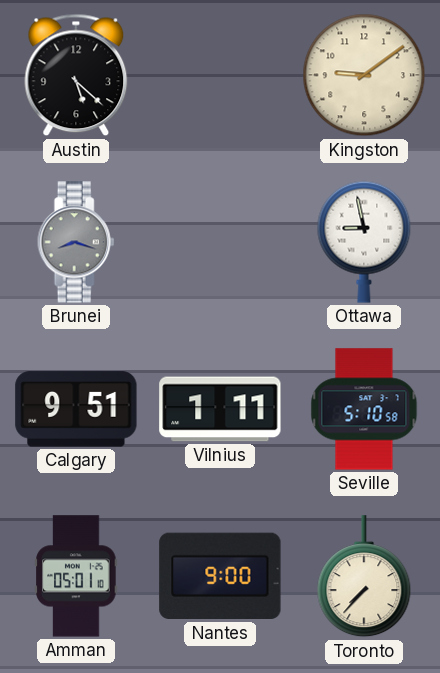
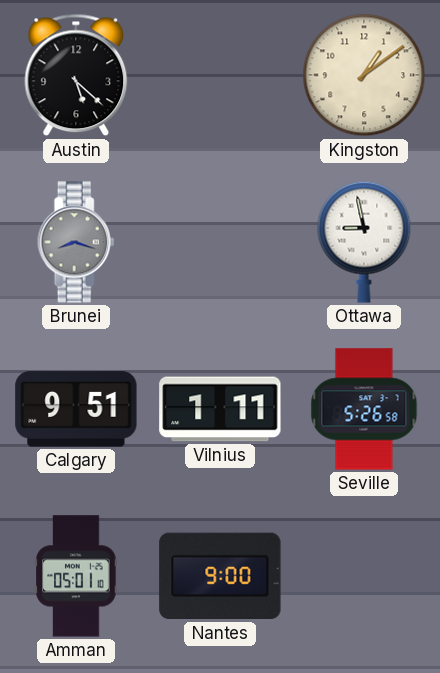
Kingston: 9:09 -> 1:09
Seville: 5:10 -> 5:26
Toronto: 7:37 -> none
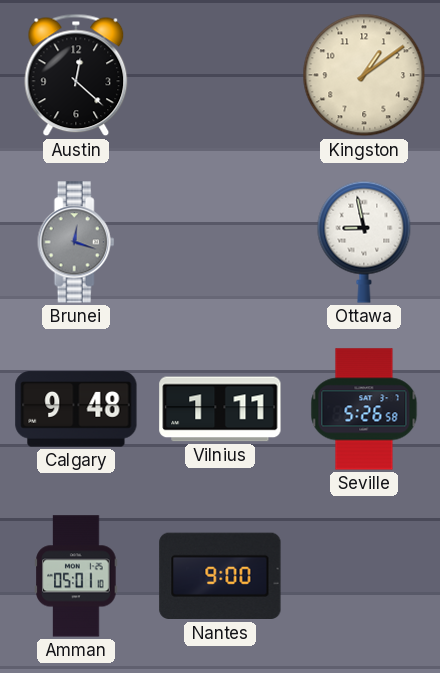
Austin: 5:22 -> 12:22
Brunei: 8:18 -> 12:18
Calgary: 9:51 -> 9:48
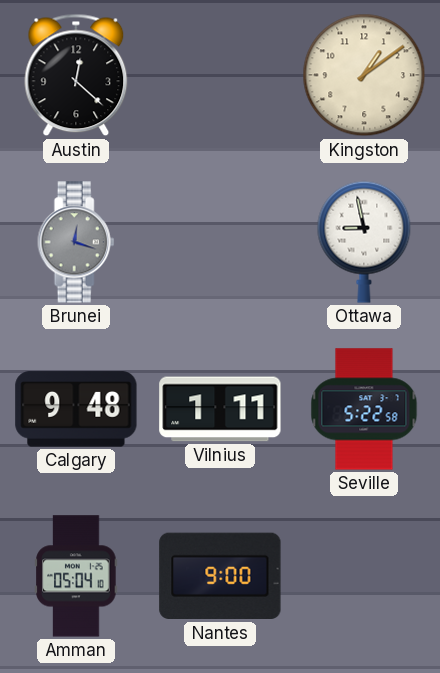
Seville: 5:26 -> 5:22
Amman: 05:01 -> 05:04
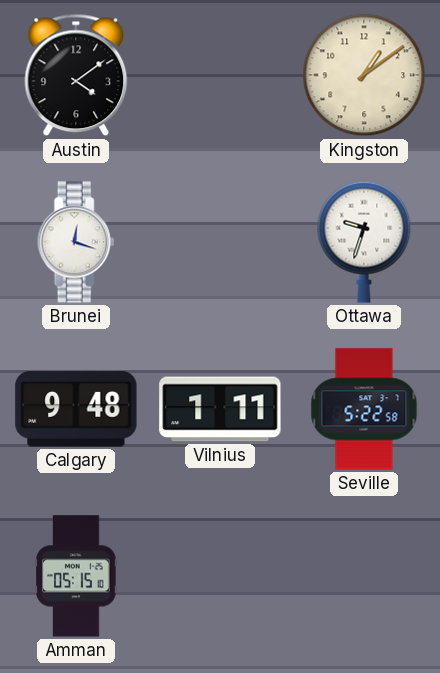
Austin: 12:22 -> 4:09
Brunei dial: grey -> white
Ottawa: 8:58 -> 9:33
Amman: 05:04 -> 05:15
Nantes: 9:00 -> none
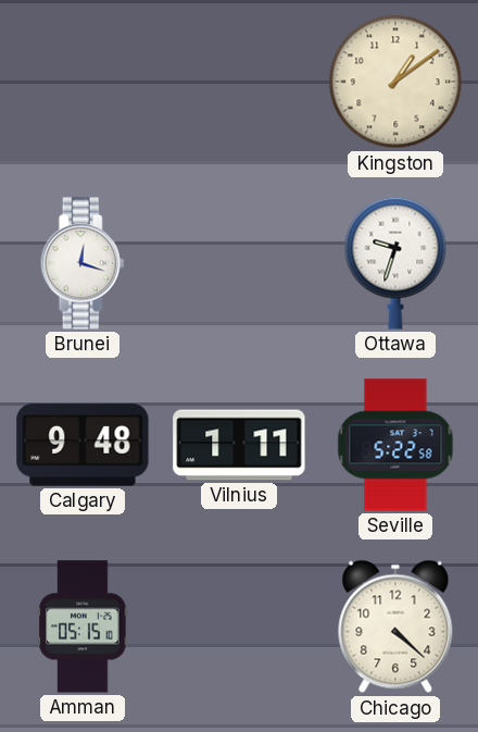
Austin: 4:09 -> none
Chicago: none -> 4:22
